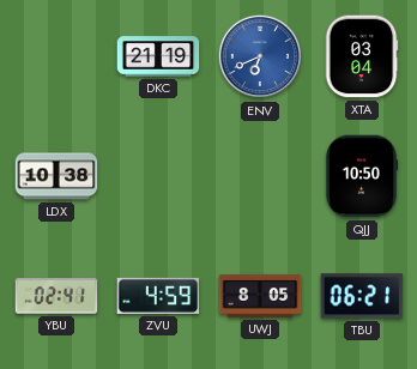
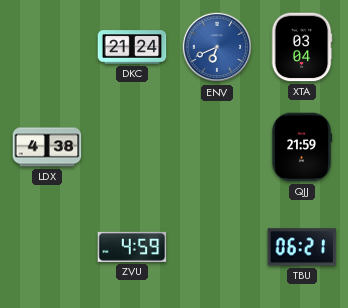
DKC: 21:19 -> 21:24
LDX: 10:38 -> 4:38
QJJ: 10:50 -> 21:59
YBU: 02:41 -> none
UWJ: 8:05 -> none
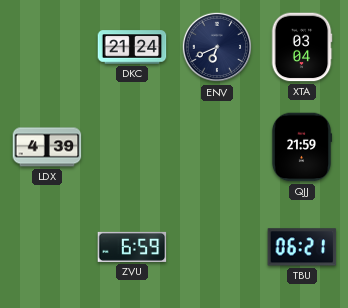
ENV dial: blue -> navy
LDX: 4:38 -> 4:39
ZVU: 4:59 -> 6:59
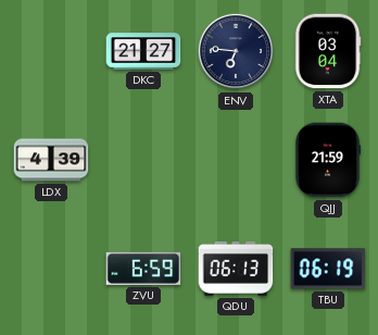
DKC: 21:24 -> 21:27
ENV: 6:41 -> 6:46
QDU: none -> 06:13
TBU: 06:21 -> 06:19
